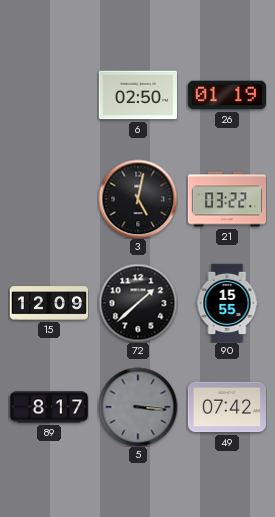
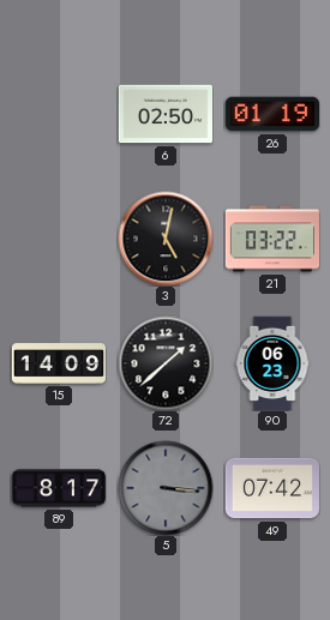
15: 12:09 -> 14:09
90: 15:55 -> 06:23
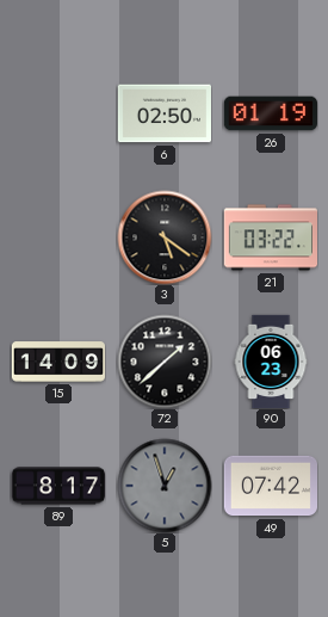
3: 5:02 -> 5:21
5: 3:16 -> 12:57
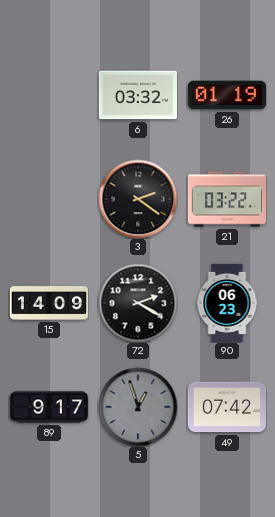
6: 02:50 -> 03:32
3: 5:21 -> 2:21
72: 1:38 -> 2:20
89: 8:17 -> 9:17
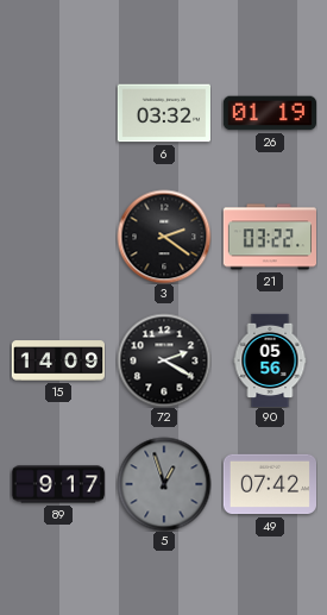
90: 06:23 -> 05:56
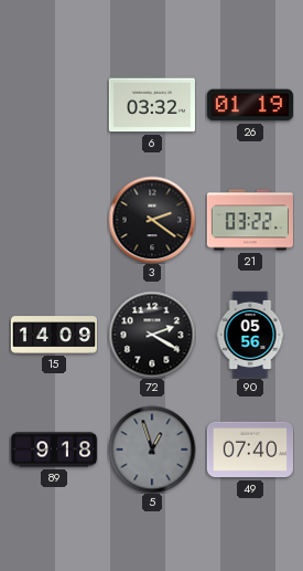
89: 9:17 -> 9:18
49: 07:42 -> 07:40
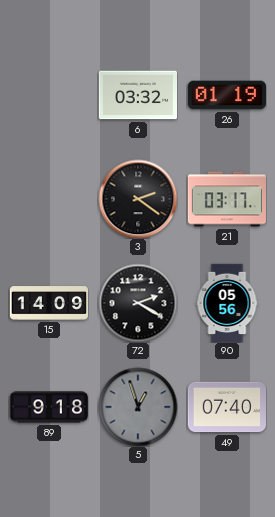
21: 03:22 -> 03:17
